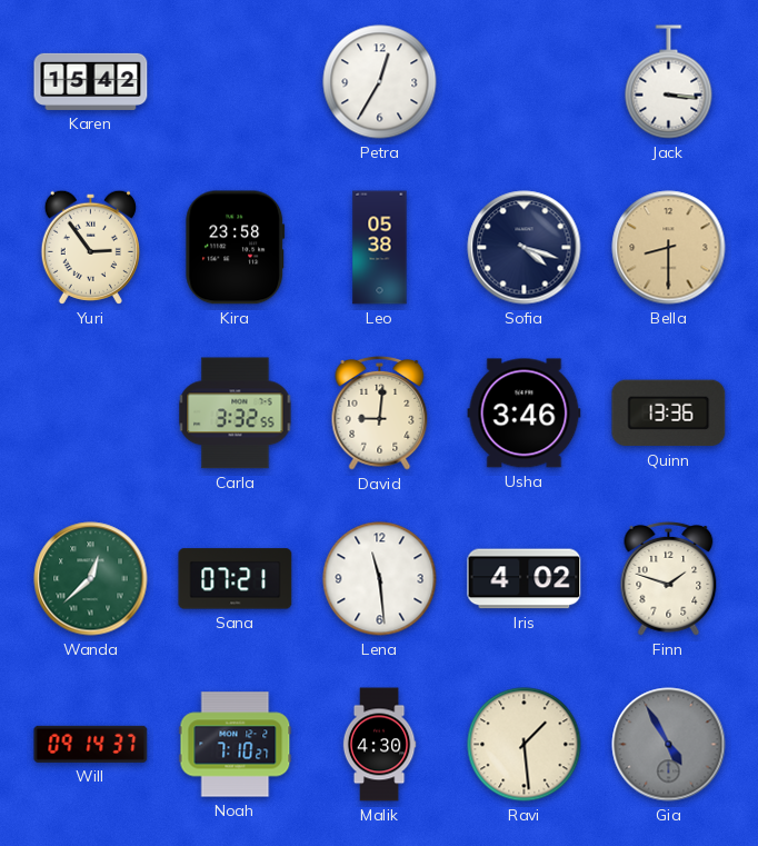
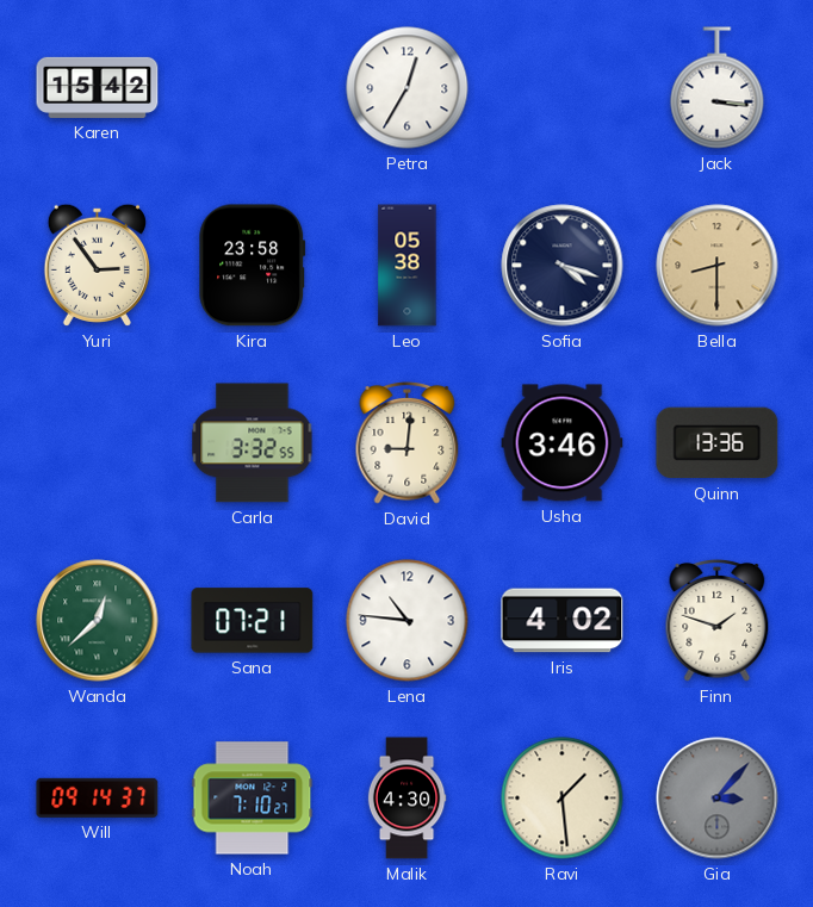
Lena: 11:29 -> 10:46
Gia: 4:55 -> 3:07
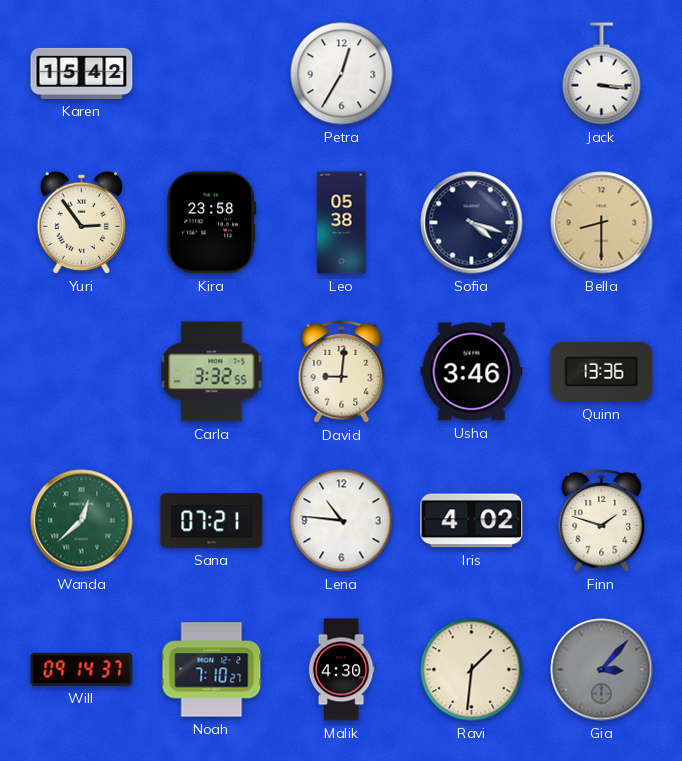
Ravi: 1:29 -> 1:31
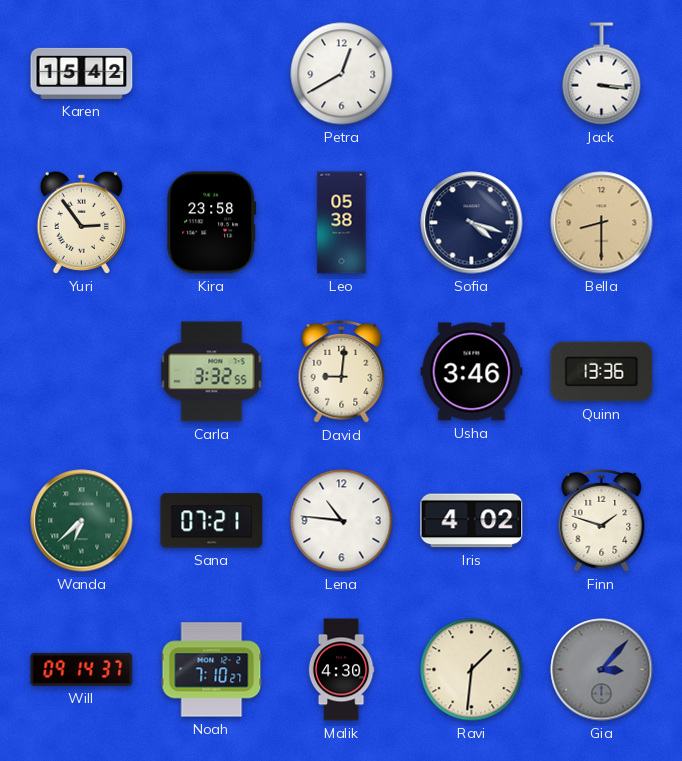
Petra: 12:35 -> 12:40
Wanda: 12:38 -> 6:38
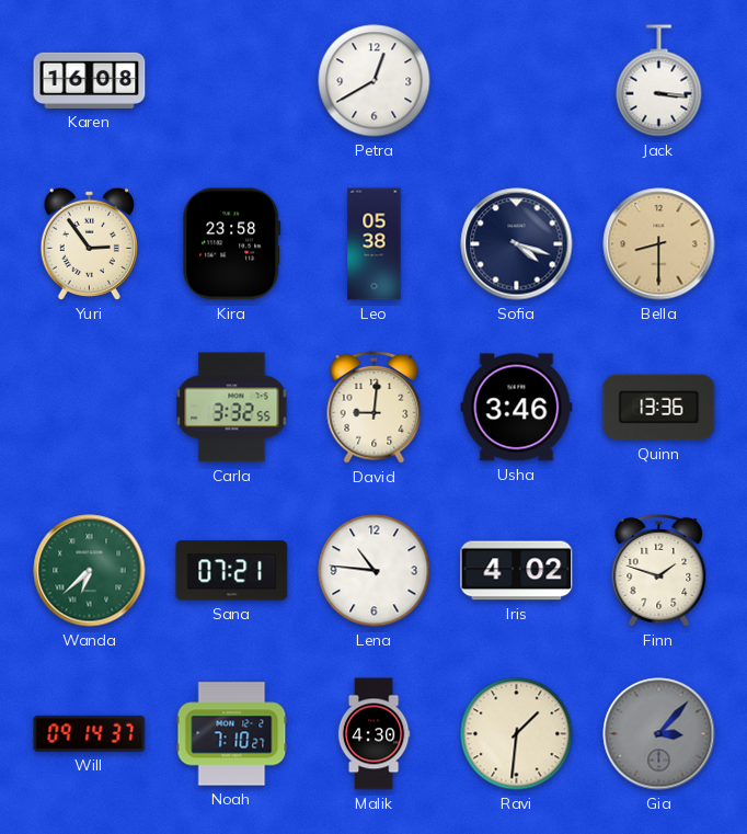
Karen: 15:42 -> 16:08
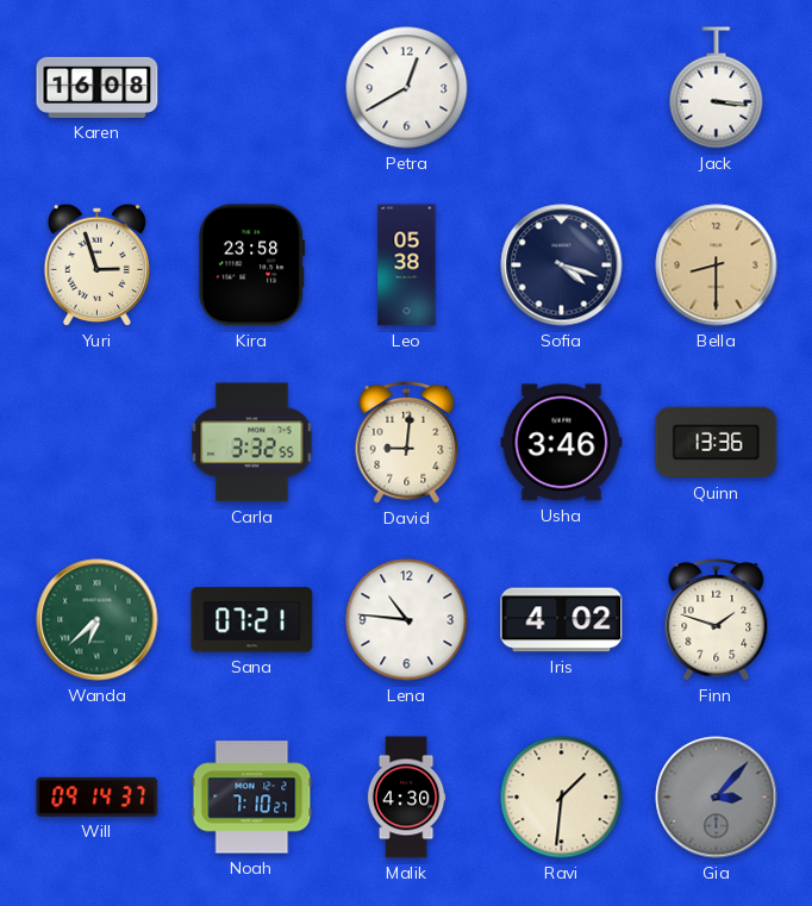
Yuri: 2:54 -> 2:57
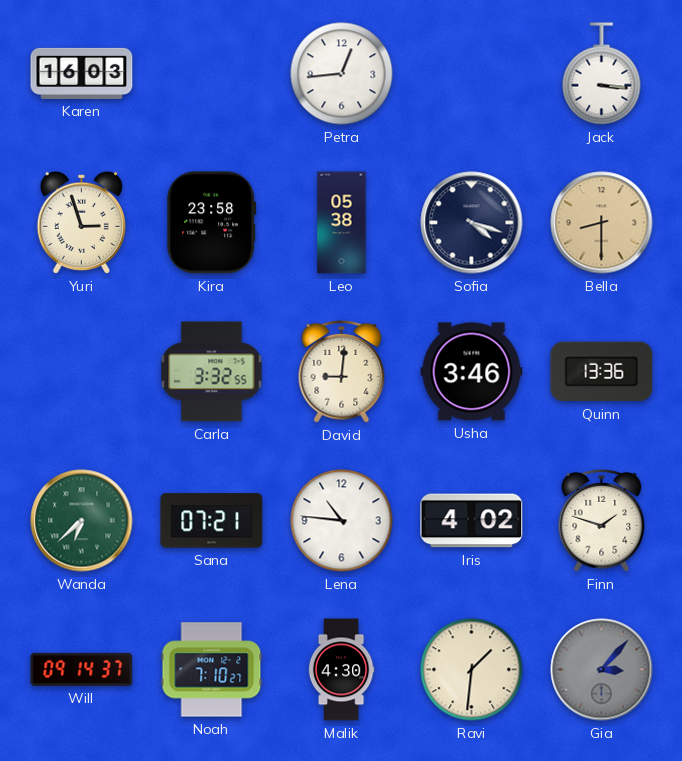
Karen: 16:08 -> 16:03
Petra: 12:40 -> 12:44
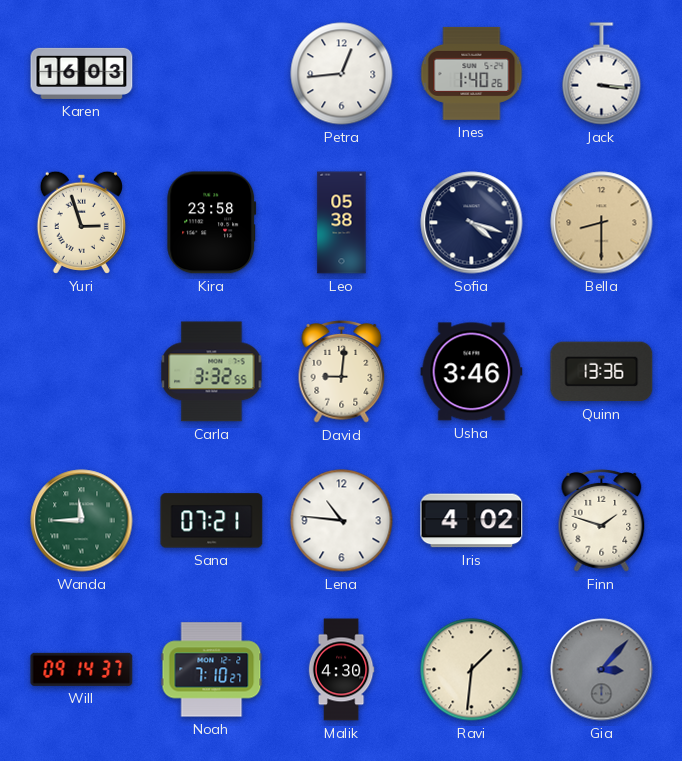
Ines: none -> 1:40
Wanda: 6:38 -> 11:45
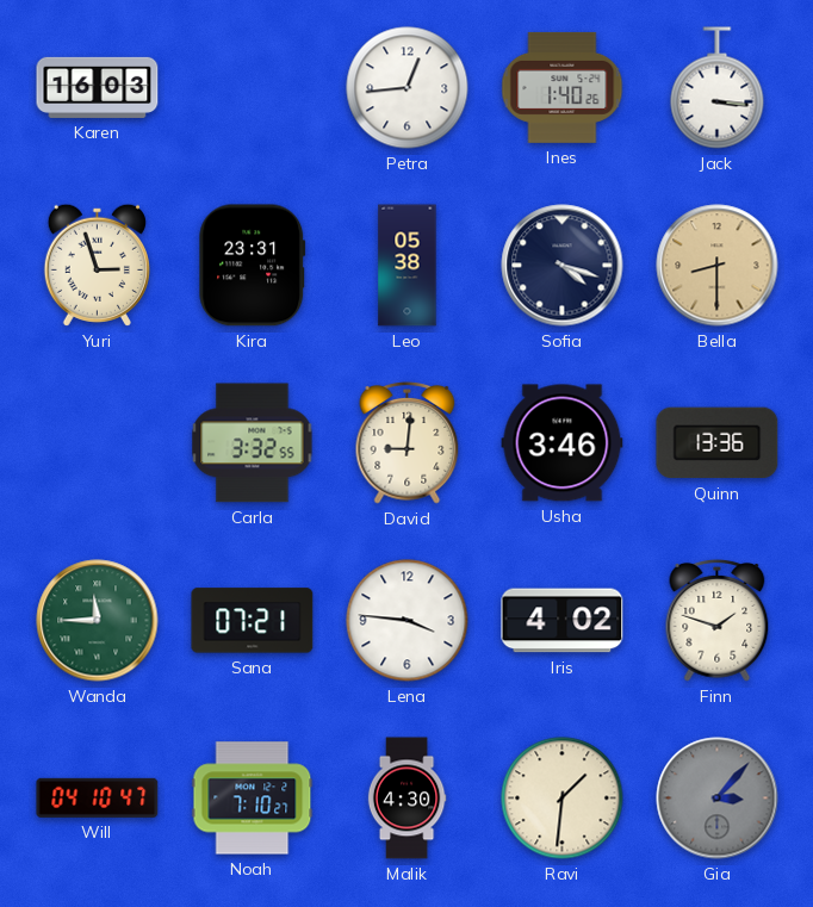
Kira: 23:58 -> 23:31
Lena: 10:46 -> 3:46
Will: 09:14 -> 04:10
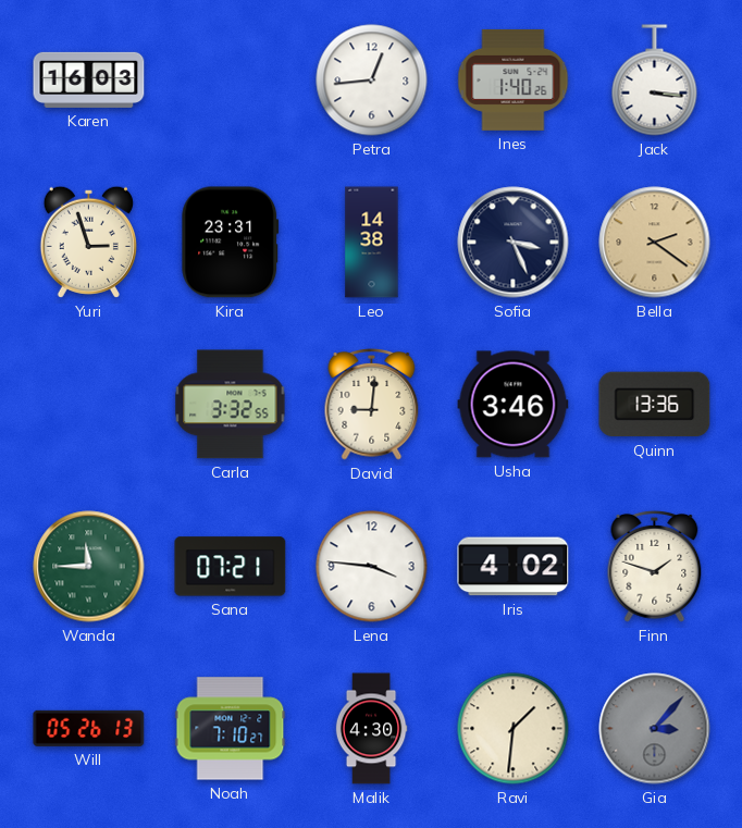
Leo: 05:38 -> 14:38
Sofia: 4:18 -> 3:26
Bella: 8:30 -> 2:21
Will: 04:10 -> 05:26
